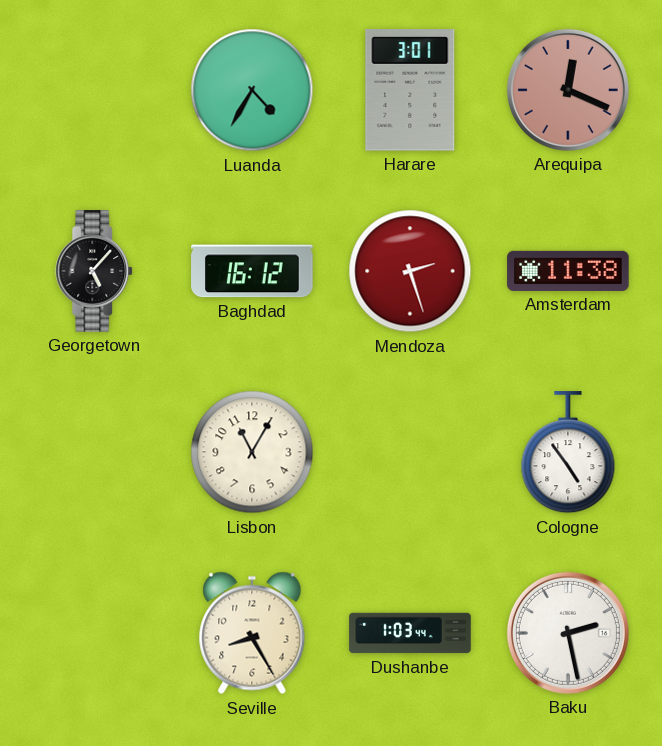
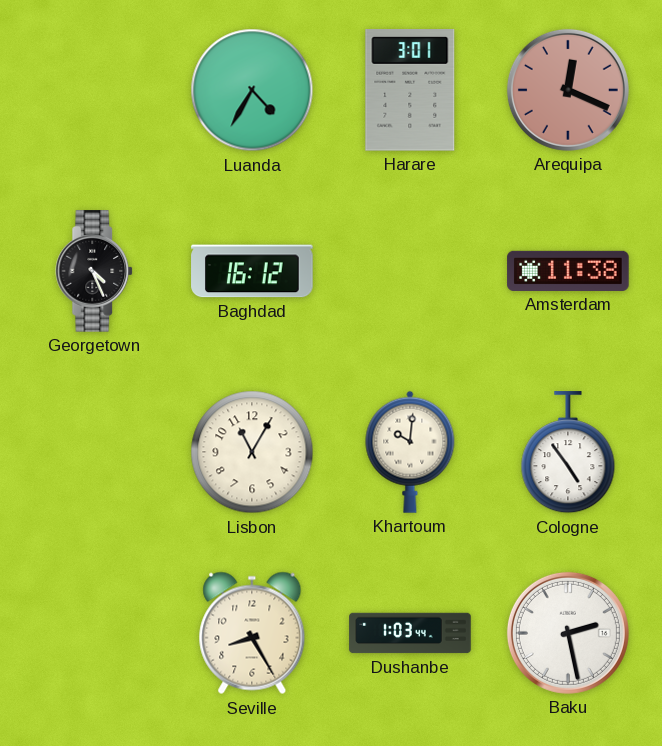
Georgetown: 5:07 -> 4:26
Mendoza: 2:27 -> none
Khartoum: none -> 10:01
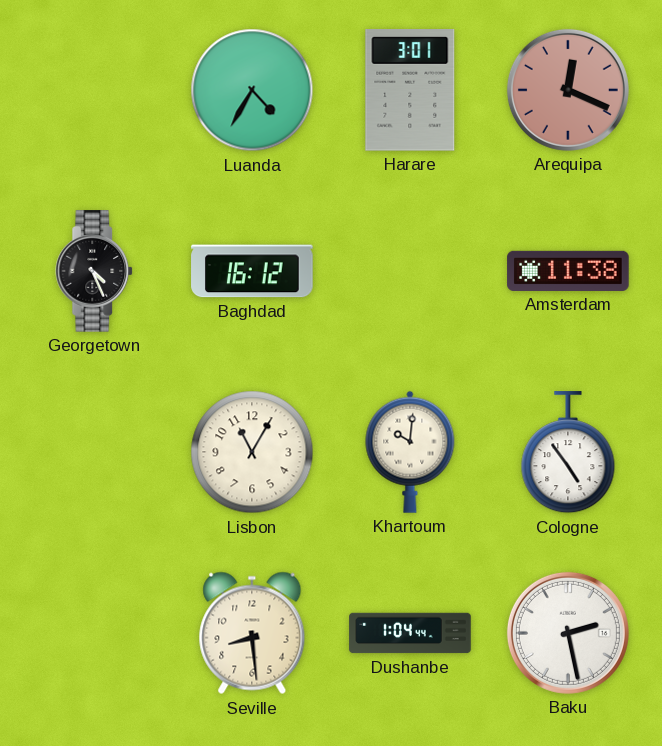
Seville: 8:25 -> 8:29
Dushanbe: 1:03 -> 1:04
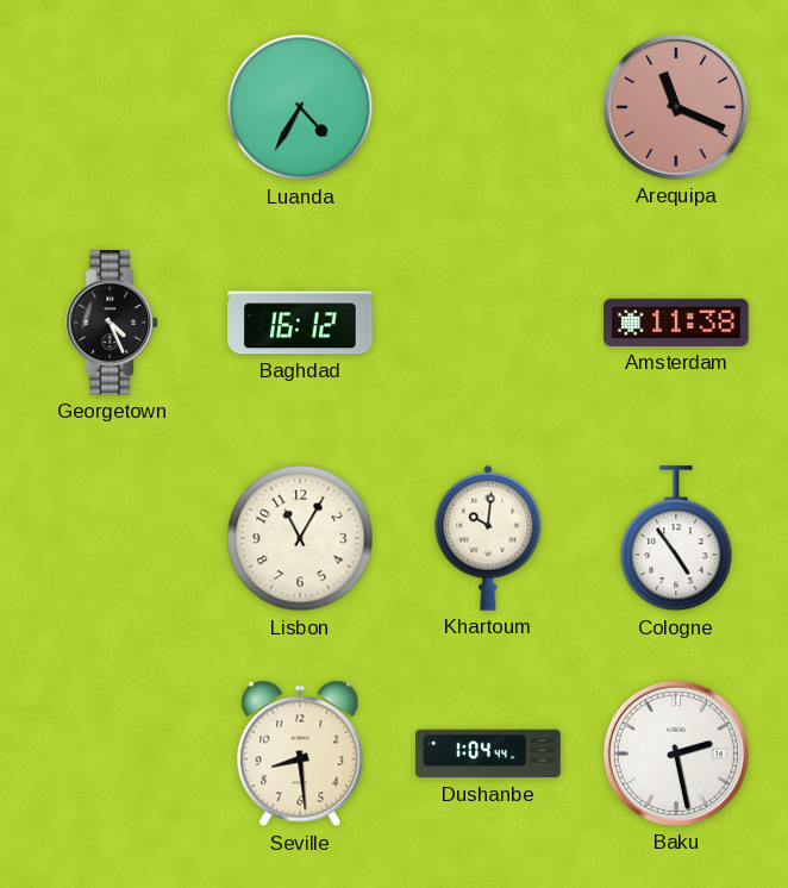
Harare: 3:01 -> none
Arequipa: 12:19 -> 11:19
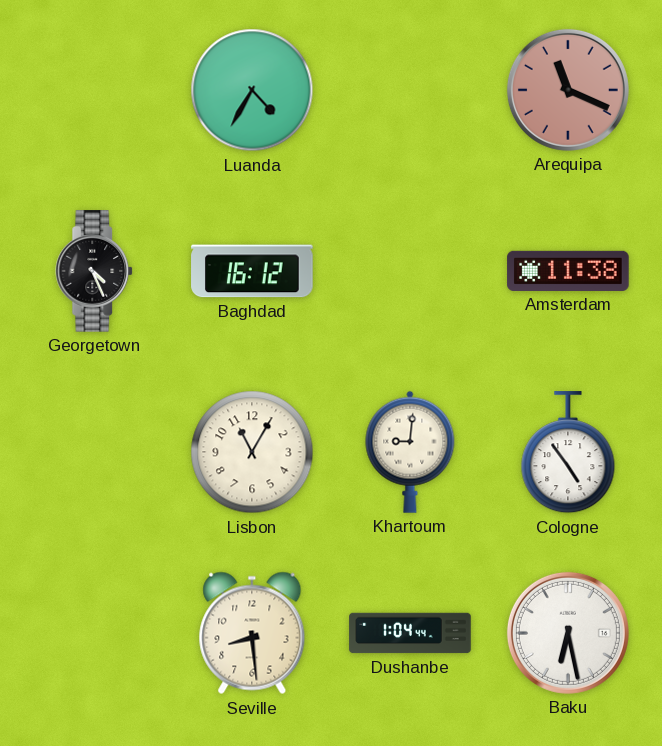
Khartoum: 10:01 -> 9:01
Baku: 2:28 -> 6:28
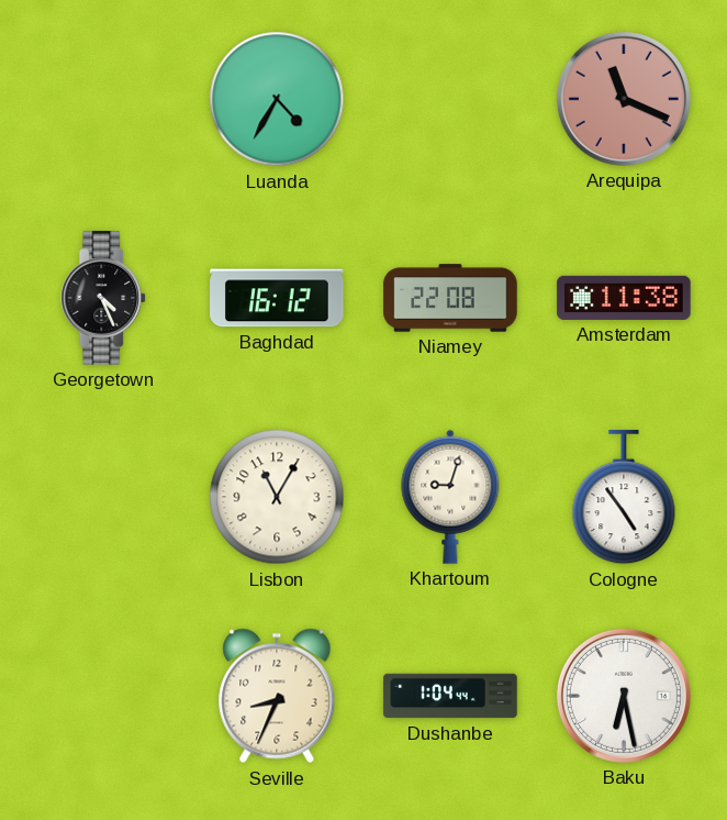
Niamey: none -> 22:08
Khartoum: 9:01 -> 9:03
Seville: 8:29 -> 8:34
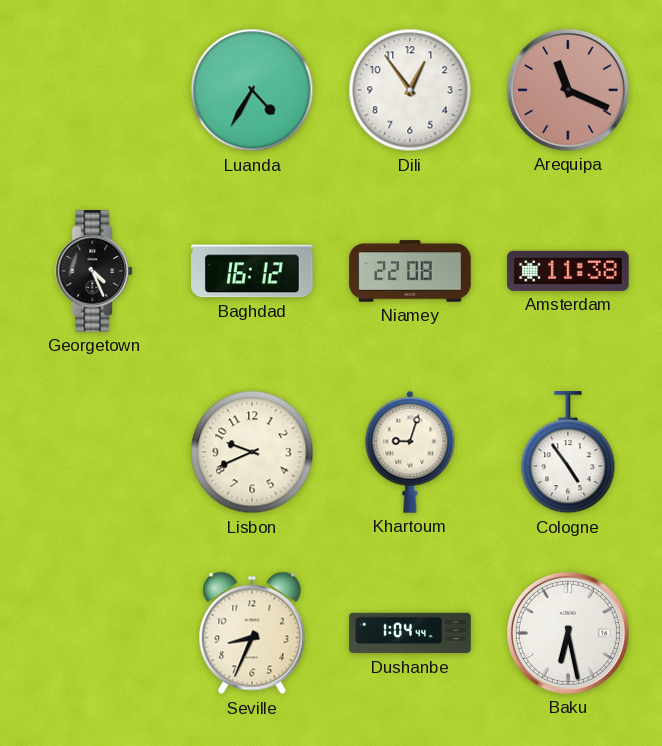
Dili: none -> 12:54
Lisbon: 11:05 -> 9:41
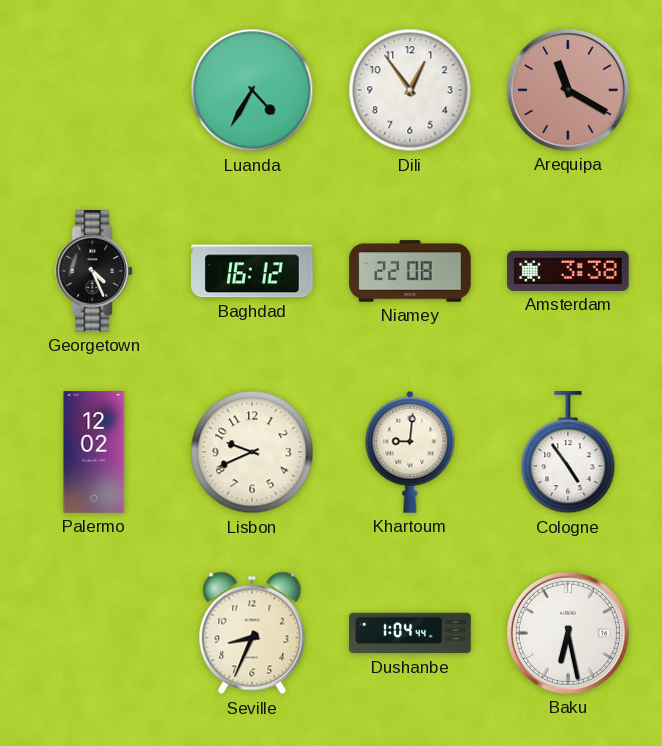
Arequipa: 11:19 -> 11:20
Amsterdam: 11:38 -> 3:38
Palermo: none -> 12:02
Khartoum: 9:03 -> 9:01
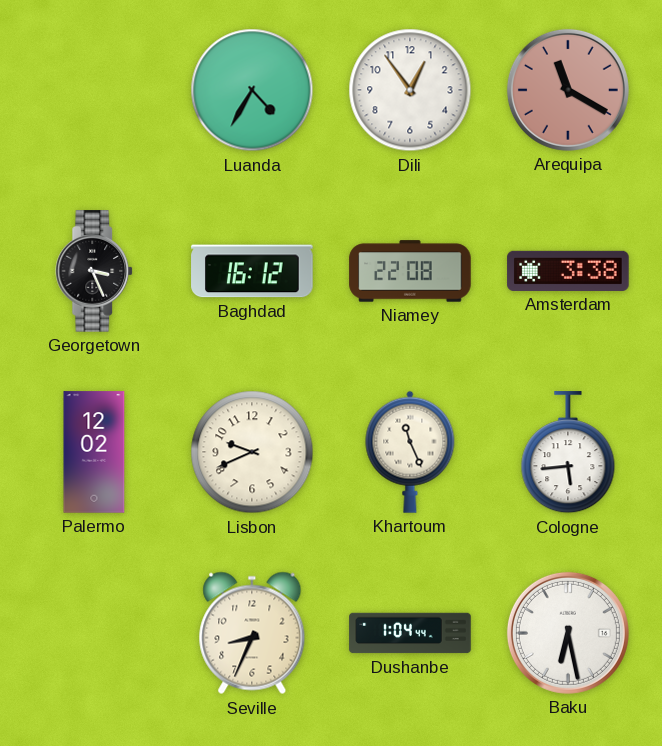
Georgetown: 4:26 -> 3:26
Khartoum: 9:01 -> 11:26
Cologne: 4:54 -> 5:44
